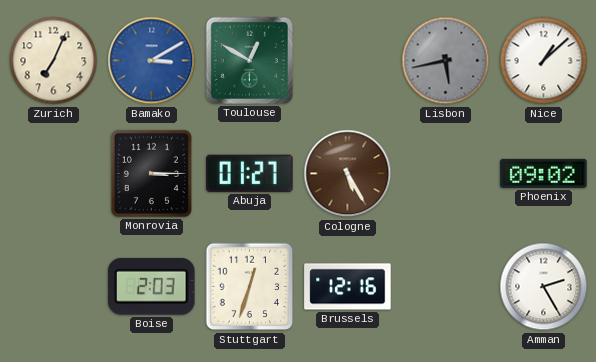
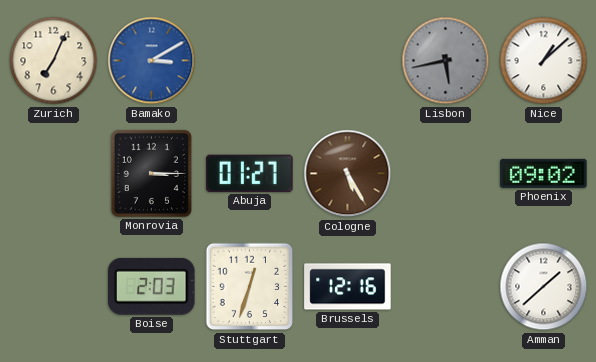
Toulouse: 12:50 -> none
Amman: 2:25 -> 1:38
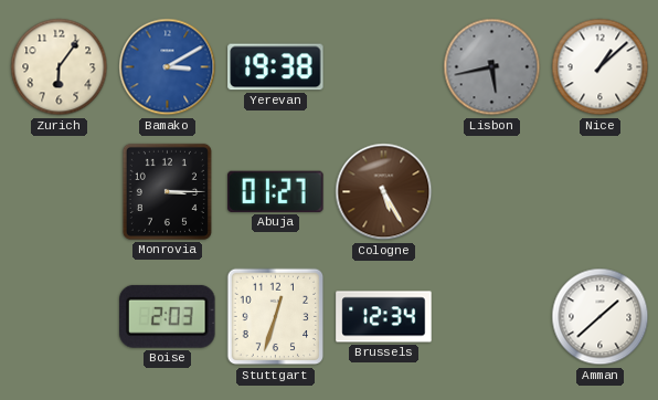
Zurich: 7:04 -> 6:06
Yerevan: none -> 19:38
Phoenix: 09:02 -> none
Brussels: 12:16 -> 12:34
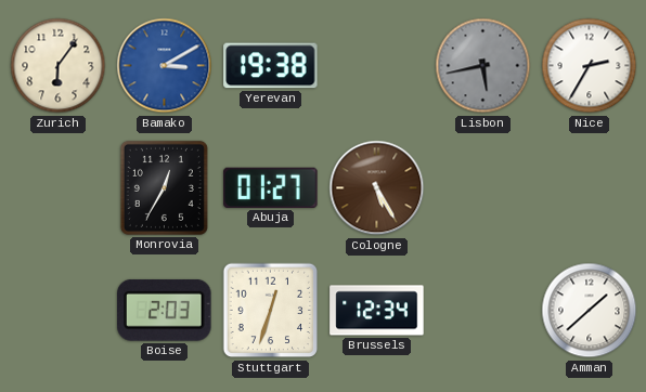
Nice: 1:08 -> 2:35
Monrovia: 3:15 -> 12:35
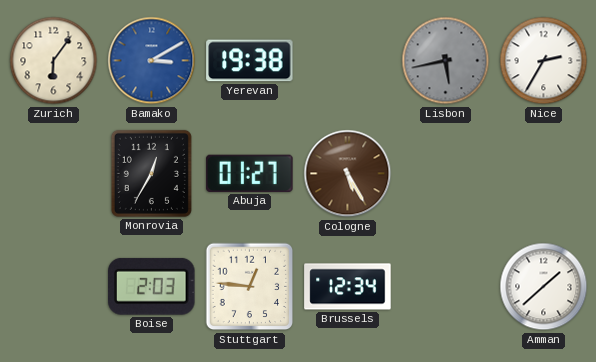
Stuttgart: 12:33 -> 12:46
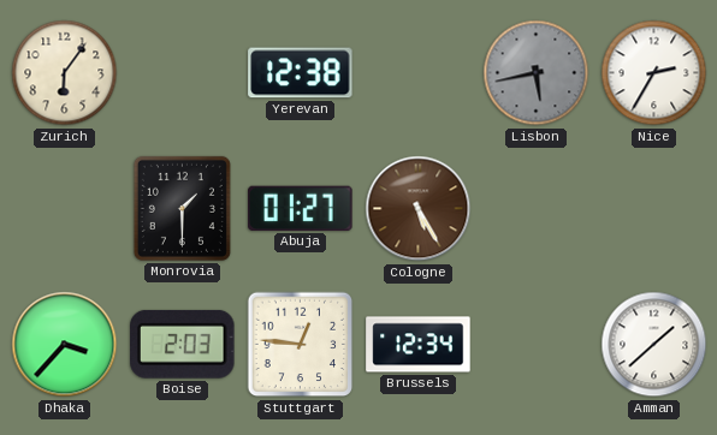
Bamako: 3:10 -> none
Yerevan: 19:38 -> 12:38
Monrovia: 12:35 -> 1:30
Dhaka: none -> 3:37
